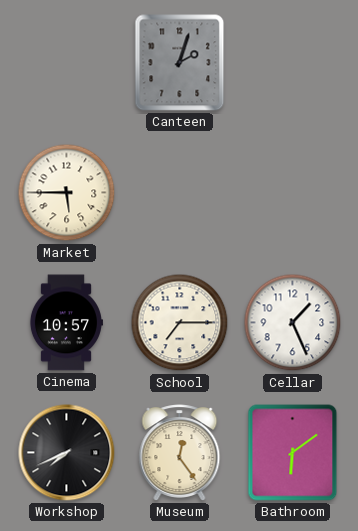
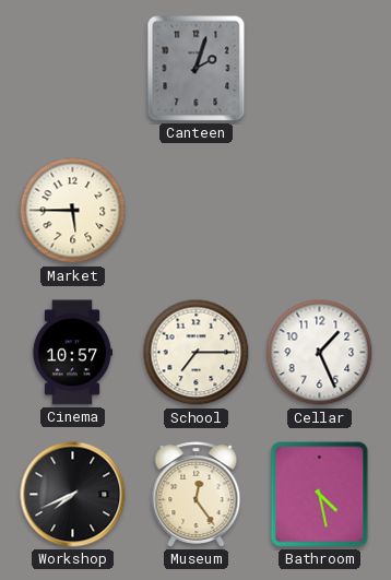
Bathroom: 6:09 -> 4:28
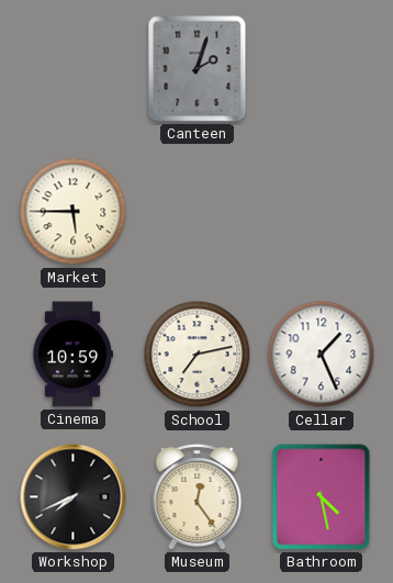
Cinema: 10:57 -> 10:59
School: 7:15 -> 7:13
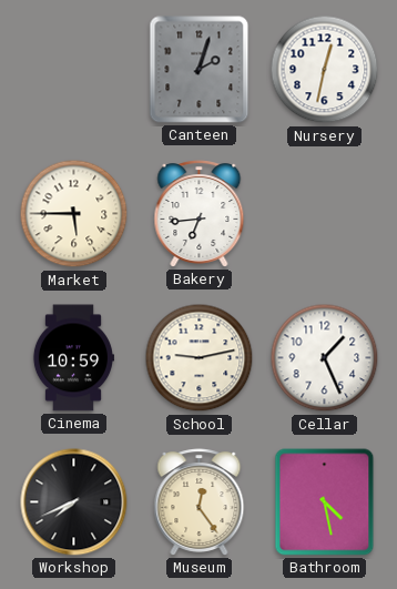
Nursery: none -> 12:32
Bakery: none -> 6:44
School: 7:13 -> 9:13
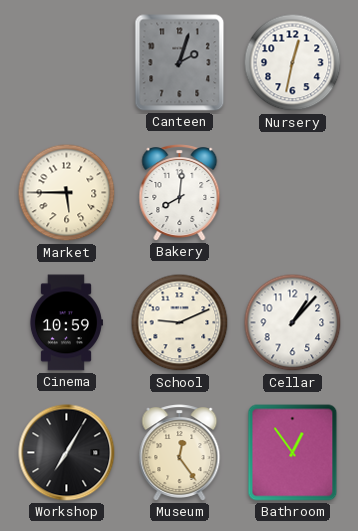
Bakery: 6:44 -> 8:01
School: 9:13 -> 9:11
Cellar: 1:26 -> 1:07
Workshop: 7:41 -> 7:05
Bathroom: 4:28 -> 12:54
